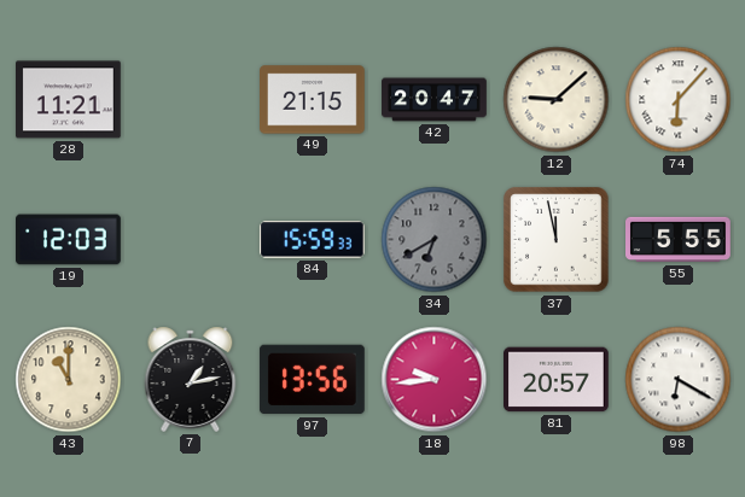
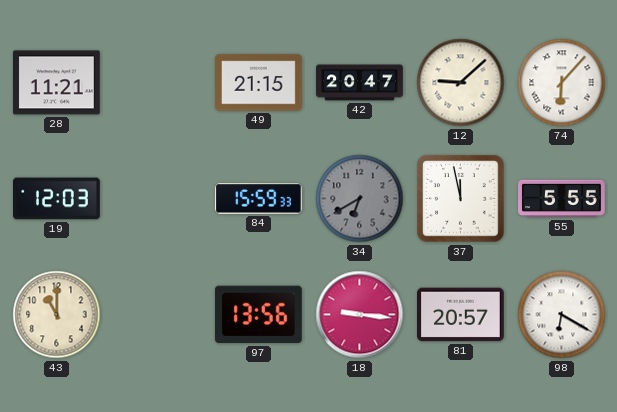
7: 1:13 -> none
18: 9:44 -> 9:16
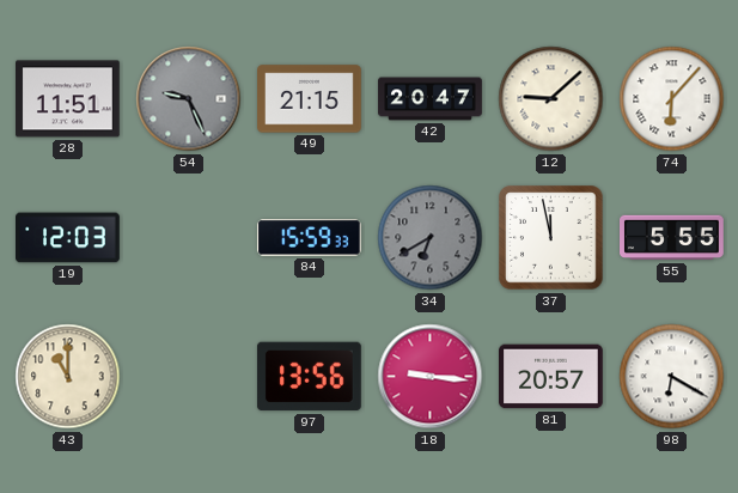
28: 11:21 -> 11:51
54: none -> 9:26
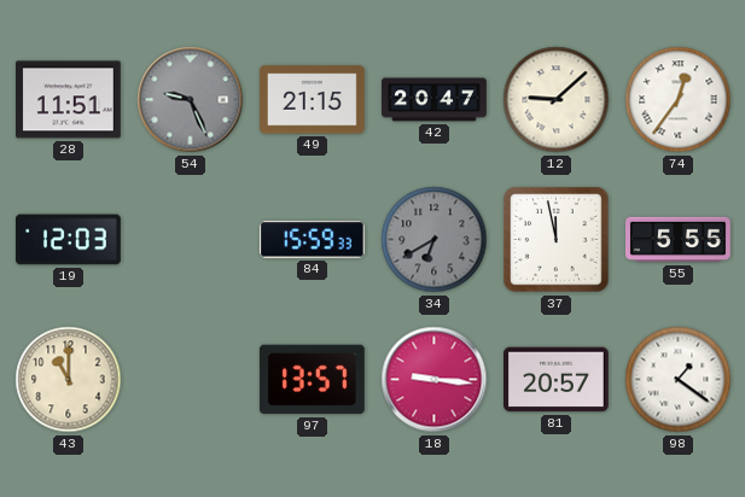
74: 6:07 -> 12:36
97: 13:56 -> 13:57
98: 6:20 -> 1:21
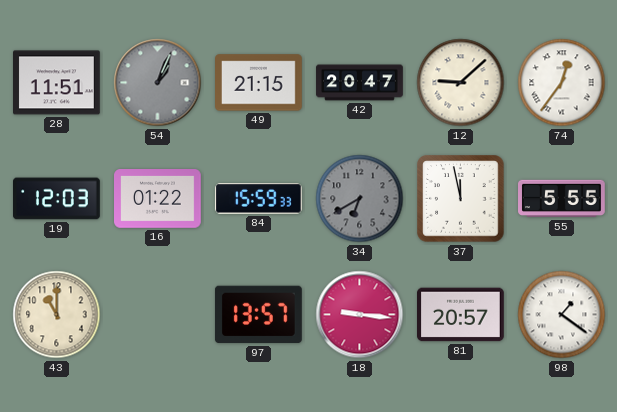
54: 9:26 -> 1:04
16: none -> 01:22
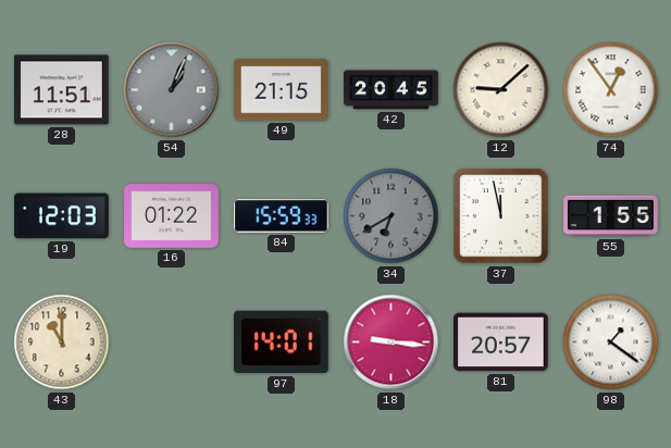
42: 20:47 -> 20:45
74: 12:36 -> 12:54
55: 5:55 -> 1:55
97: 13:57 -> 14:01
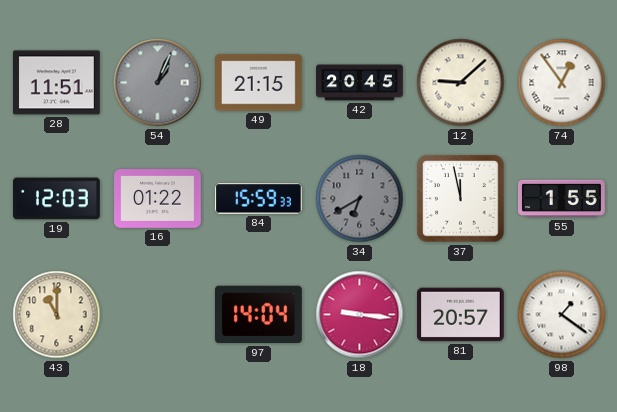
97: 14:01 -> 14:04
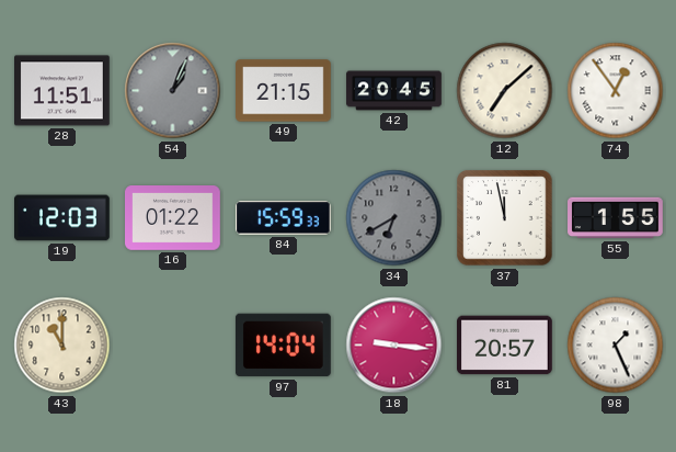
12: 9:08 -> 7:08
98: 1:21 -> 1:26
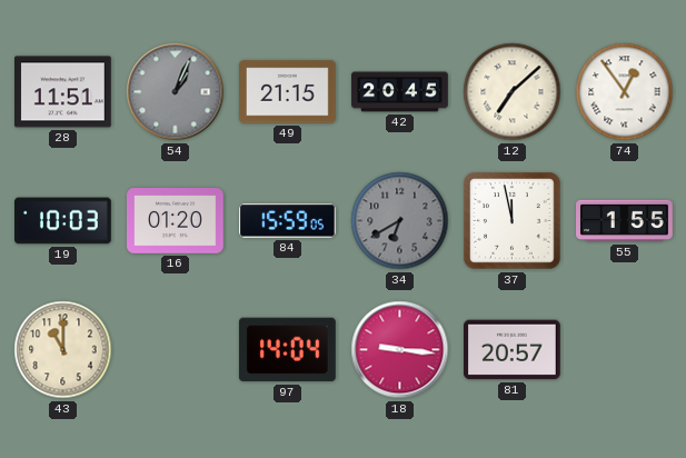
19: 12:03 -> 10:03
16: 01:22 -> 01:20
84: 15:59:33 -> 15:59:05
98: 1:26 -> none
